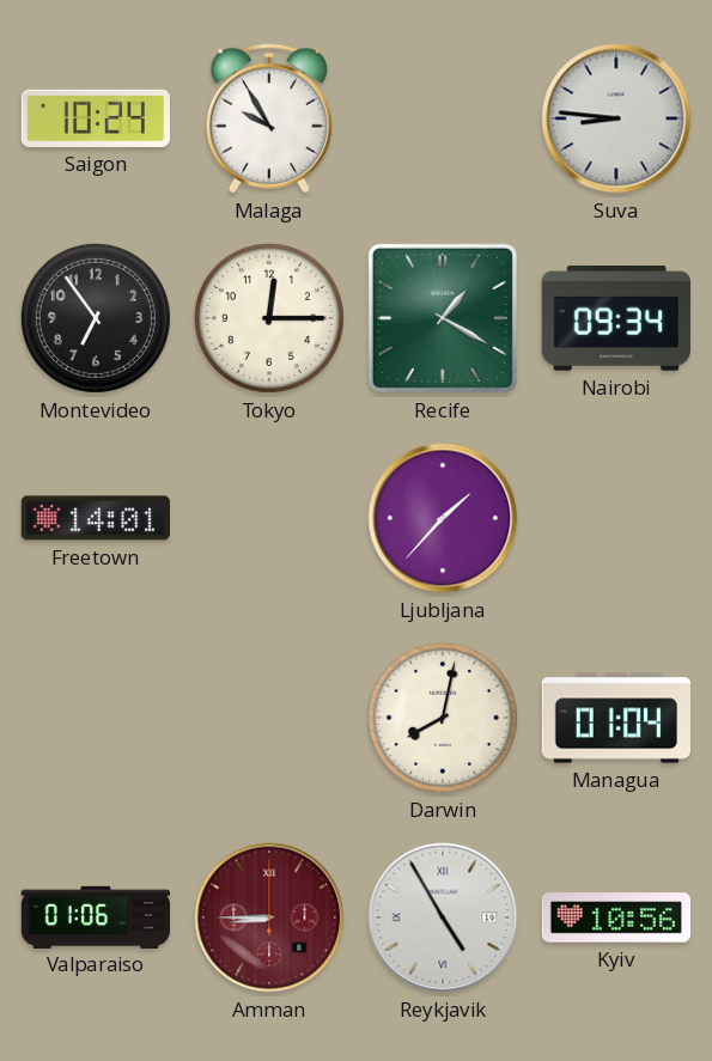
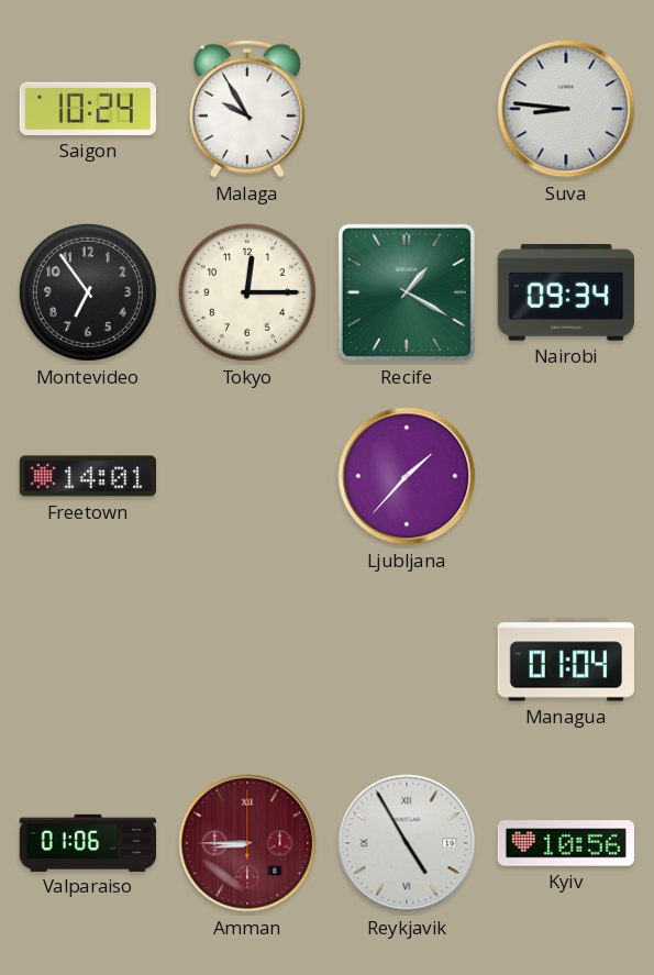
Darwin: 8:02 -> none
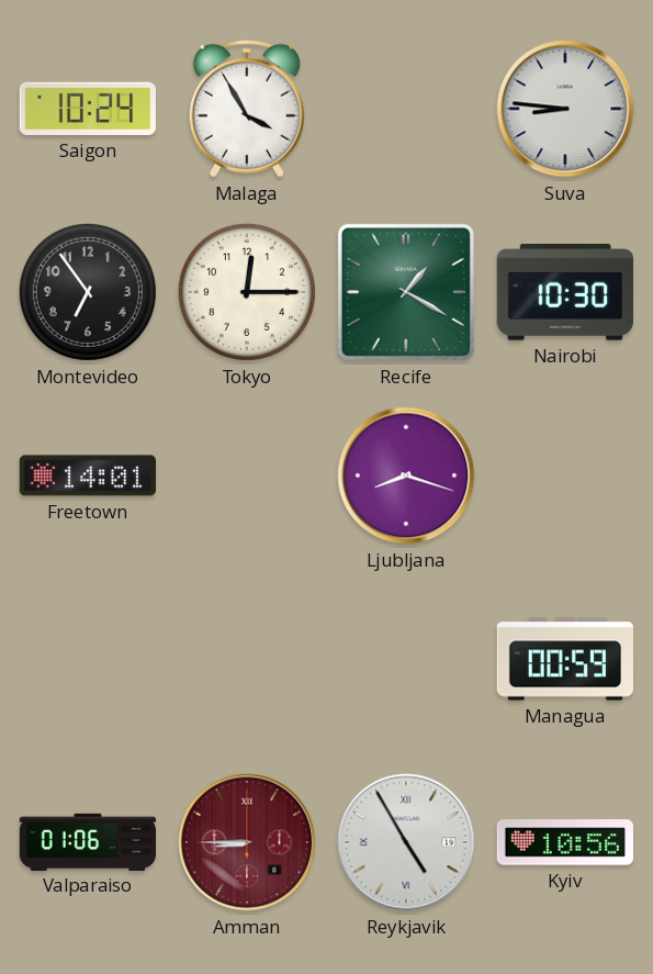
Malaga: 9:55 -> 3:55
Nairobi: 09:34 -> 10:30
Ljubljana: 1:37 -> 8:18
Managua: 01:04 -> 00:59
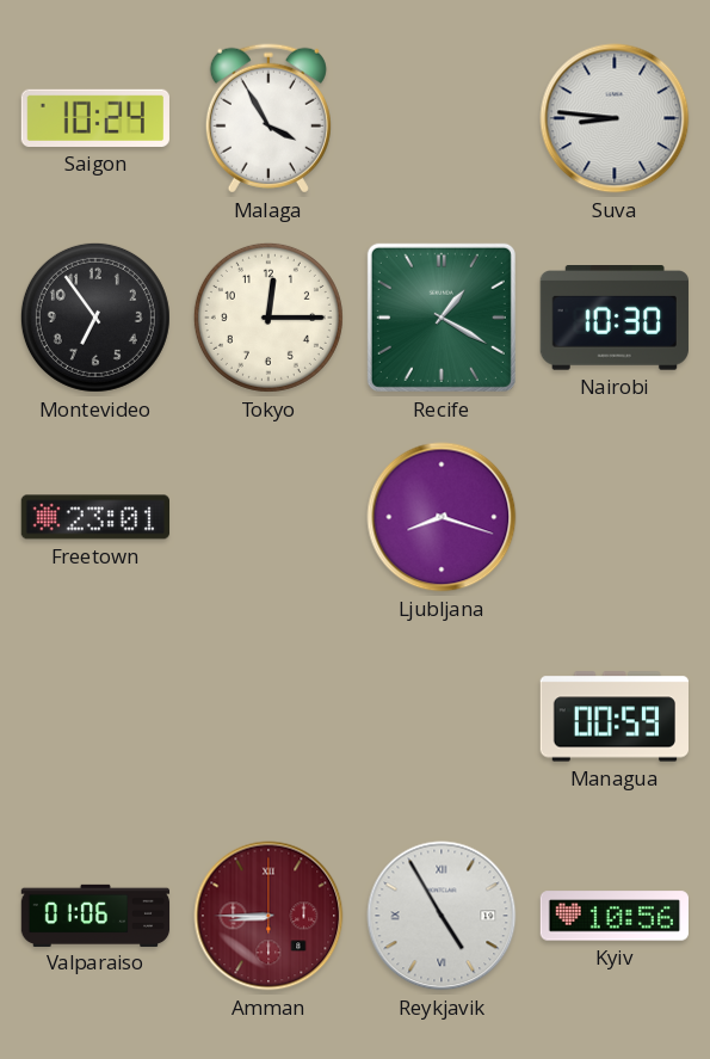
Freetown: 14:01 -> 23:01
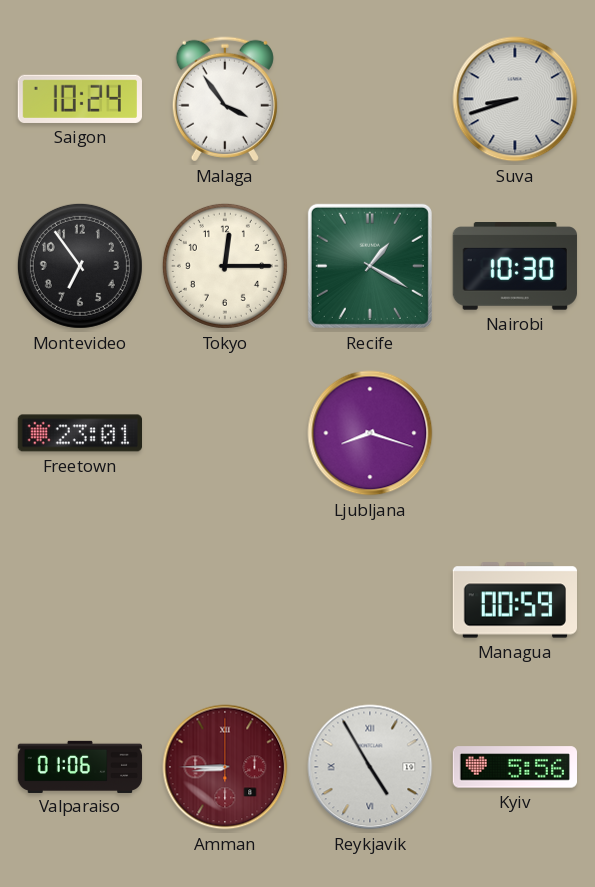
Malaga: 3:55 -> 3:54
Suva: 8:46 -> 8:42
Kyiv: 10:56 -> 5:56
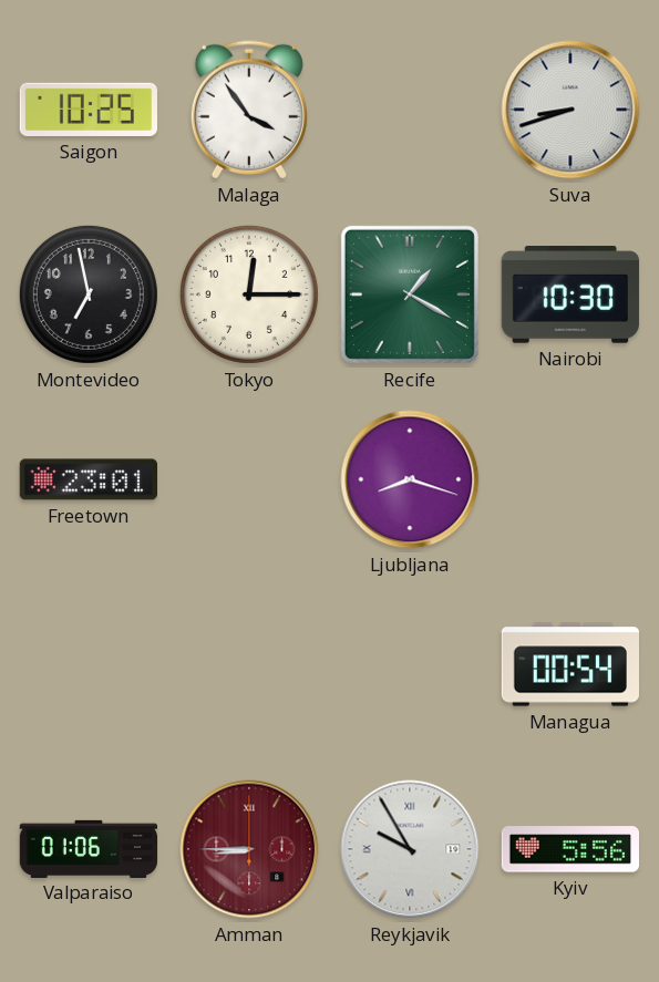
Saigon: 10:24 -> 10:25
Montevideo: 6:54 -> 6:58
Managua: 00:59 -> 00:54
Reykjavik: 4:55 -> 9:55
